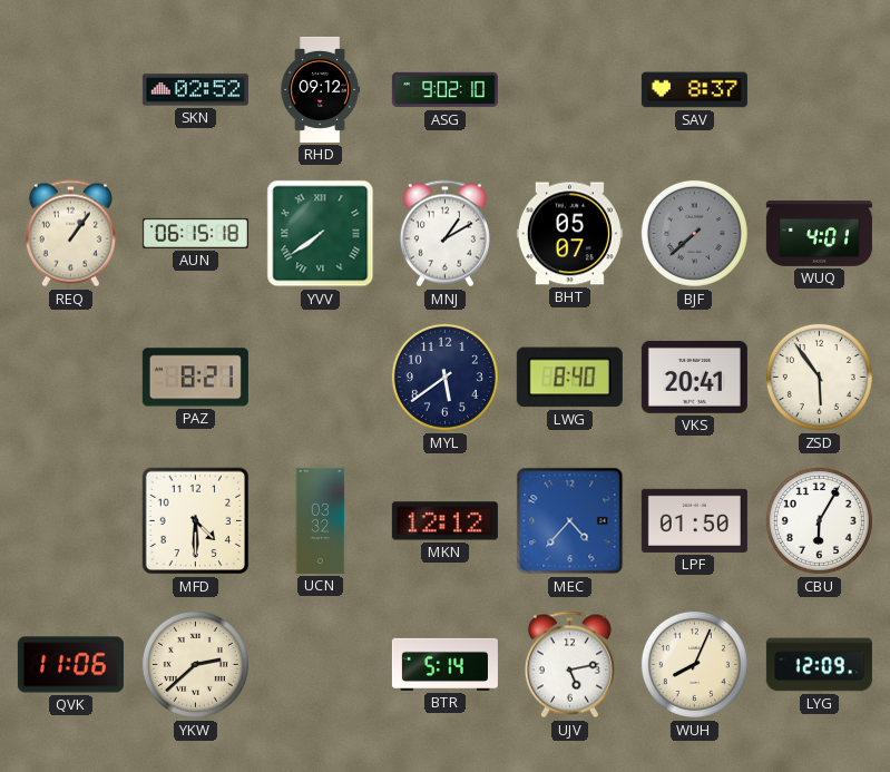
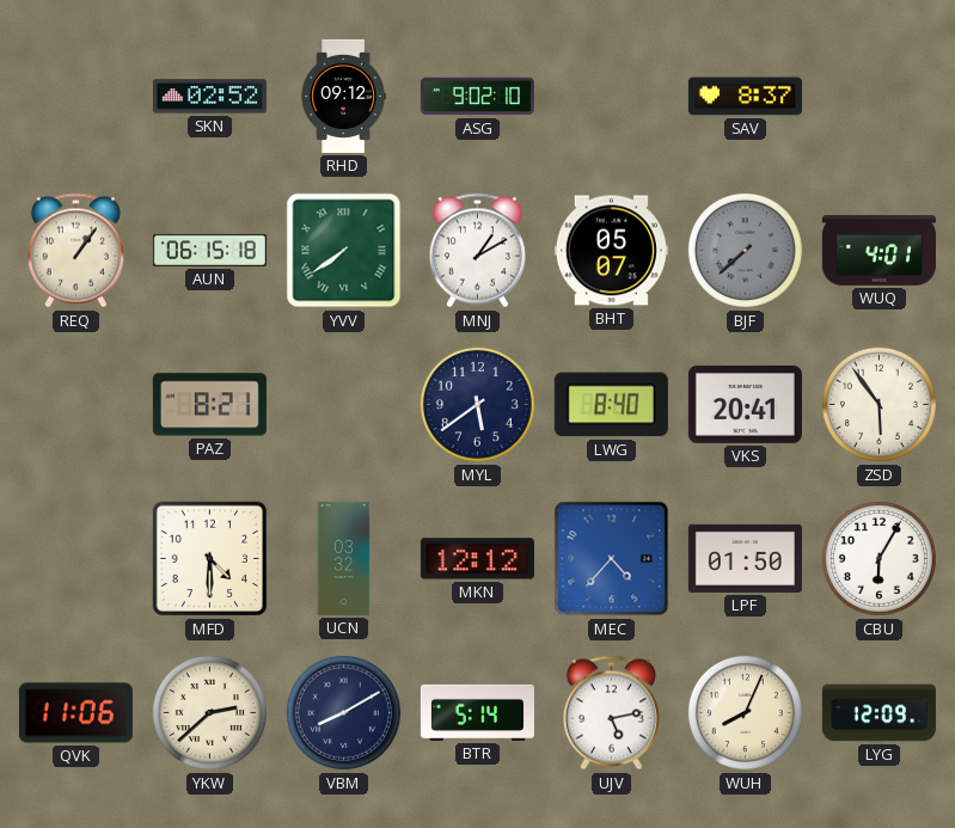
VBM: none -> 8:10
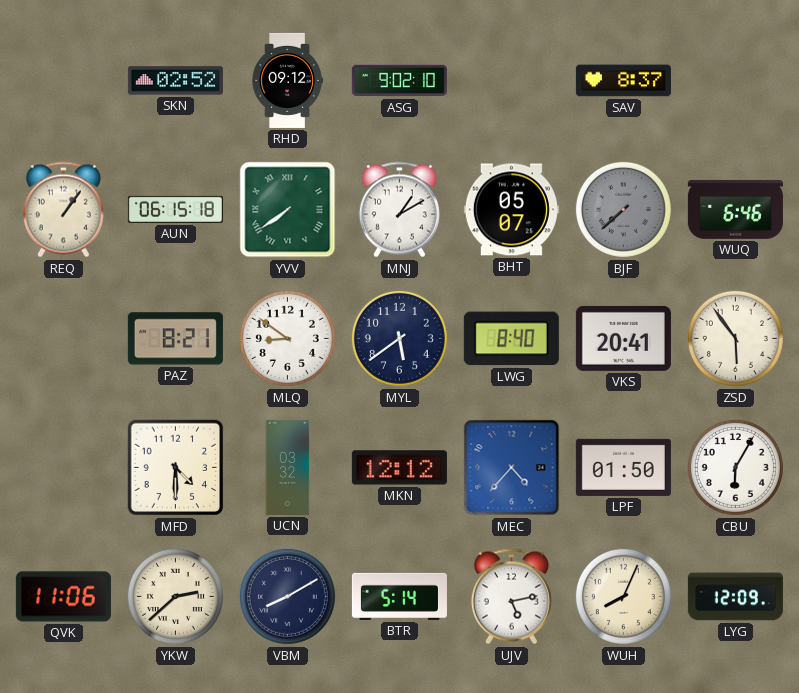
WUQ: 4:01 -> 6:46
MLQ: none -> 8:51
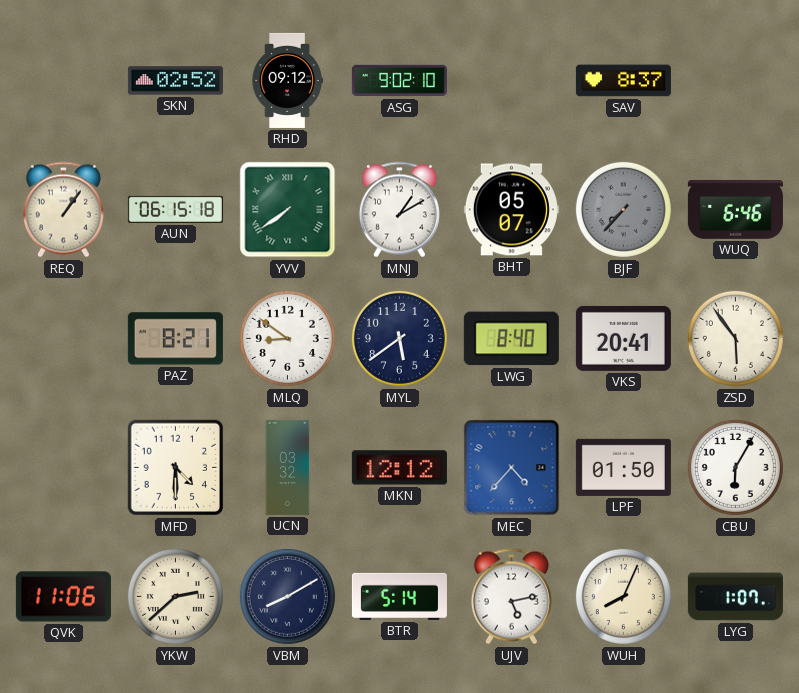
BJF: 7:38 -> 7:37
LYG: 12:09 -> 1:07
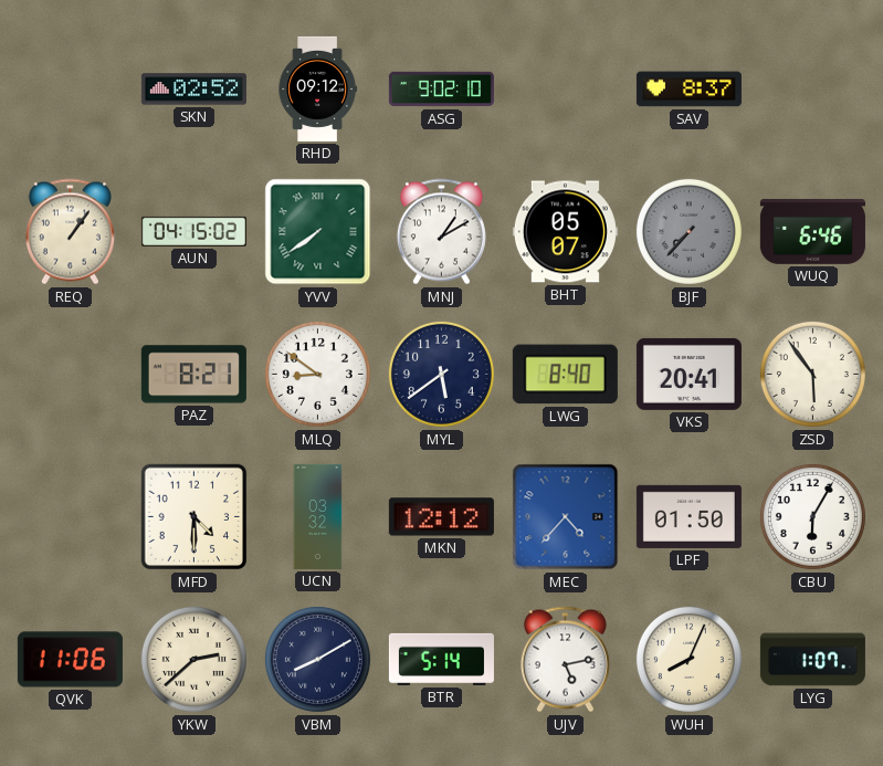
AUN: 06:15 -> 04:15
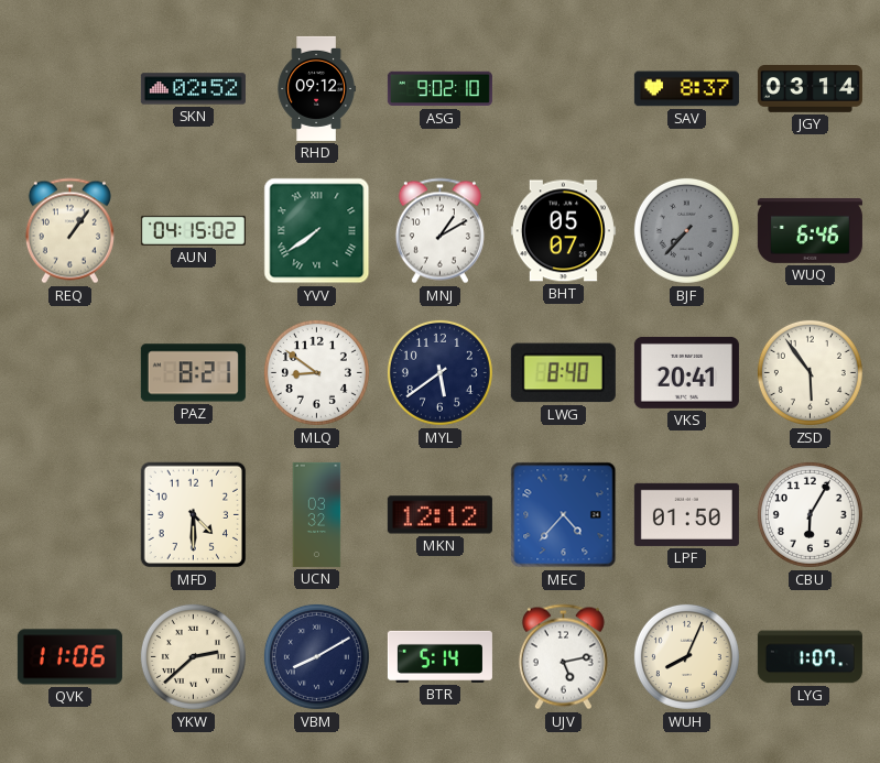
JGY: none -> 03:14
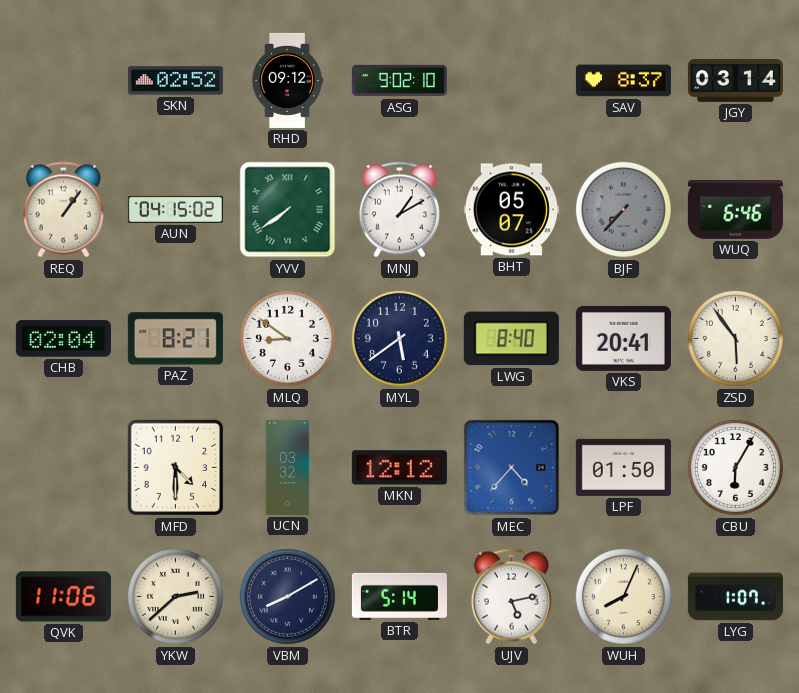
CHB: none -> 02:04
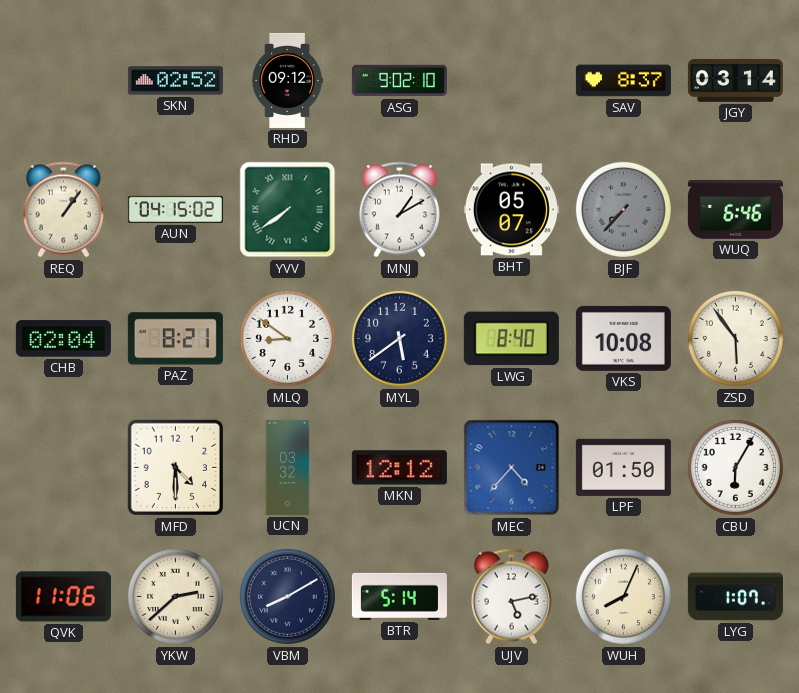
VKS: 20:41 -> 10:08
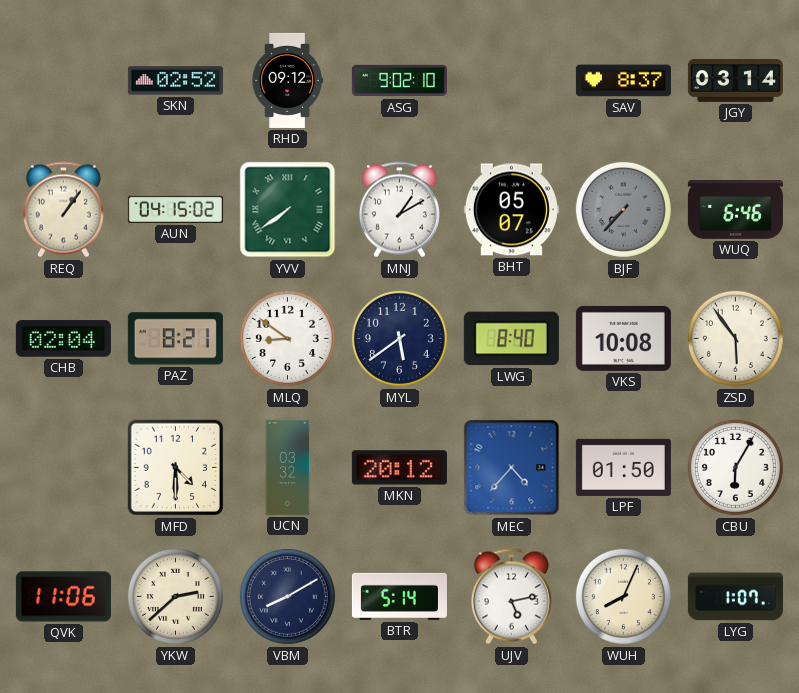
MKN: 12:12 -> 20:12
